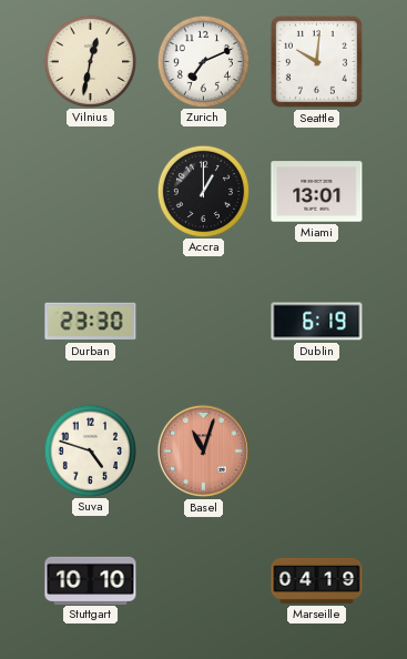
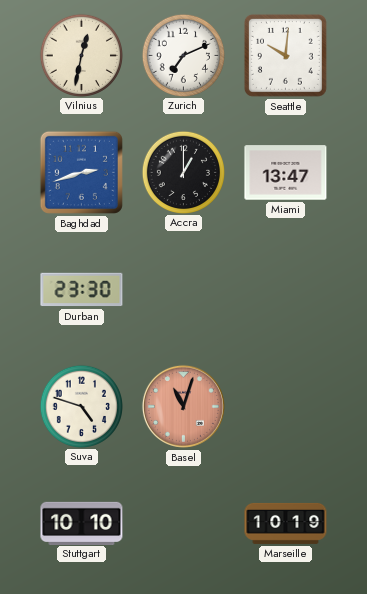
Baghdad: none -> 2:42
Miami: 13:01 -> 13:47
Dublin: 6:19 -> none
Marseille: 04:19 -> 10:19
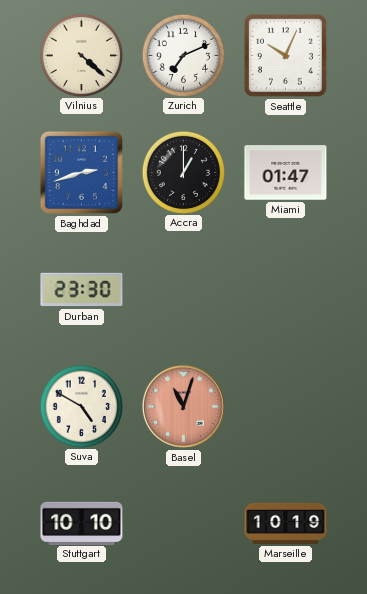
Vilnius: 12:32 -> 4:22
Seattle: 10:01 -> 10:04
Miami: 13:47 -> 01:47
Suva: 4:48 -> 4:50
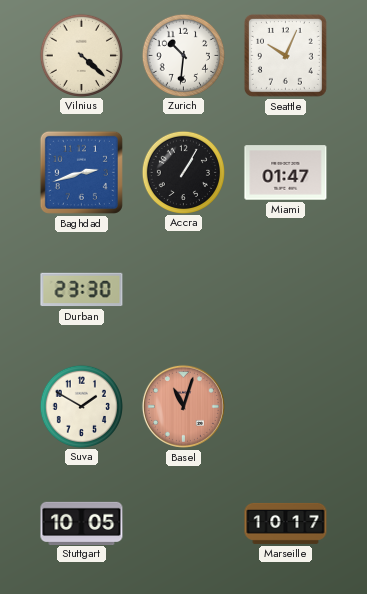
Zurich: 7:11 -> 10:31
Accra: 1:00 -> 1:05
Suva: 4:50 -> 1:50
Stuttgart: 10:10 -> 10:05
Marseille: 10:19 -> 10:17
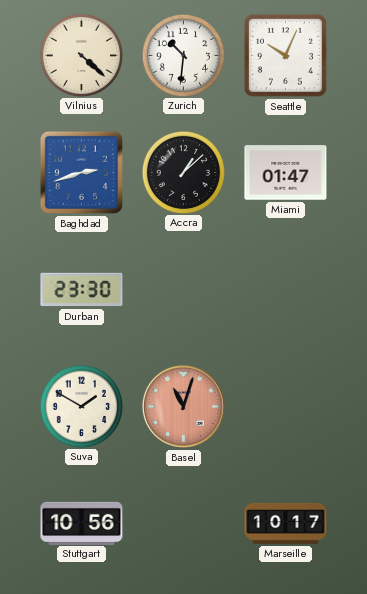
Accra: 1:05 -> 1:08
Stuttgart: 10:05 -> 10:56
